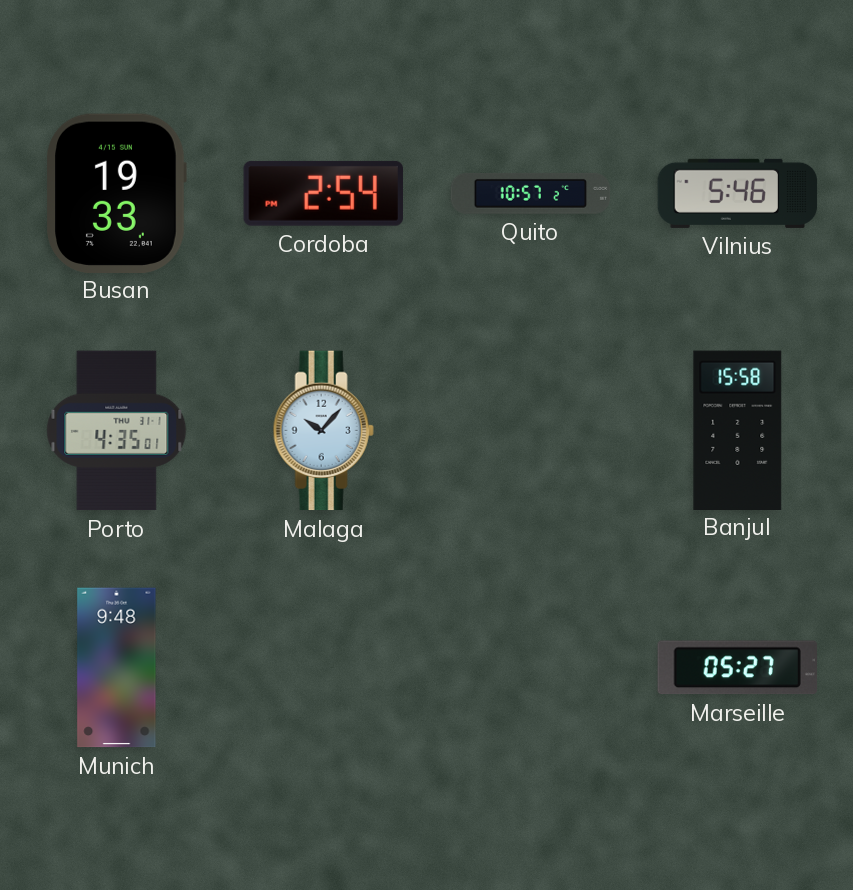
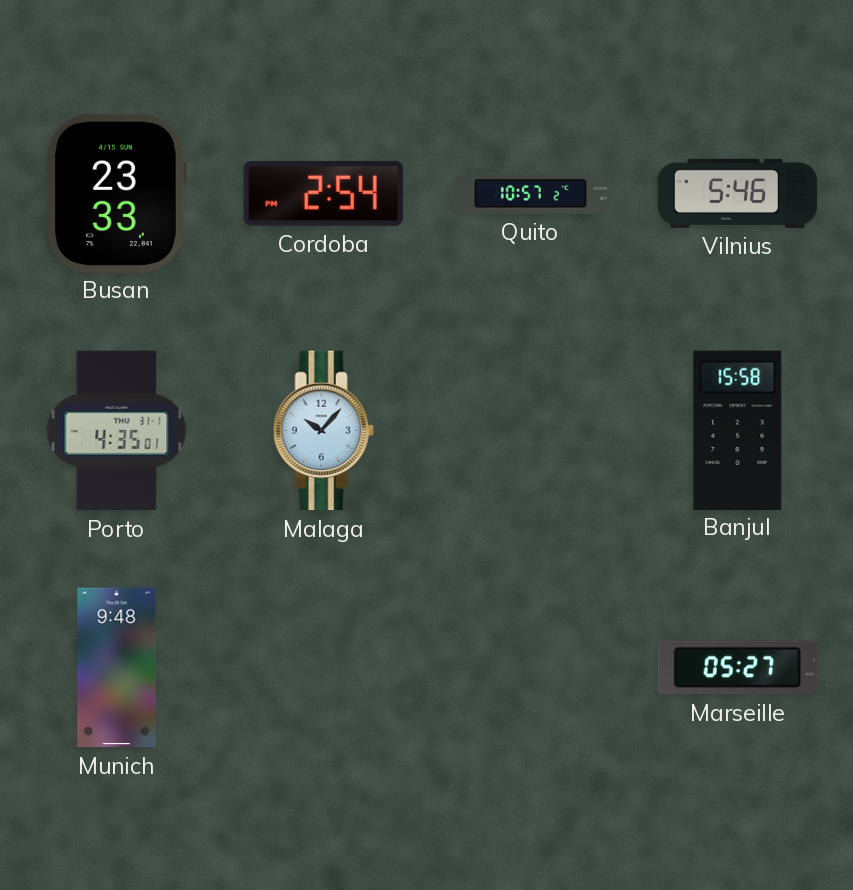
Busan: 19:33 -> 23:33
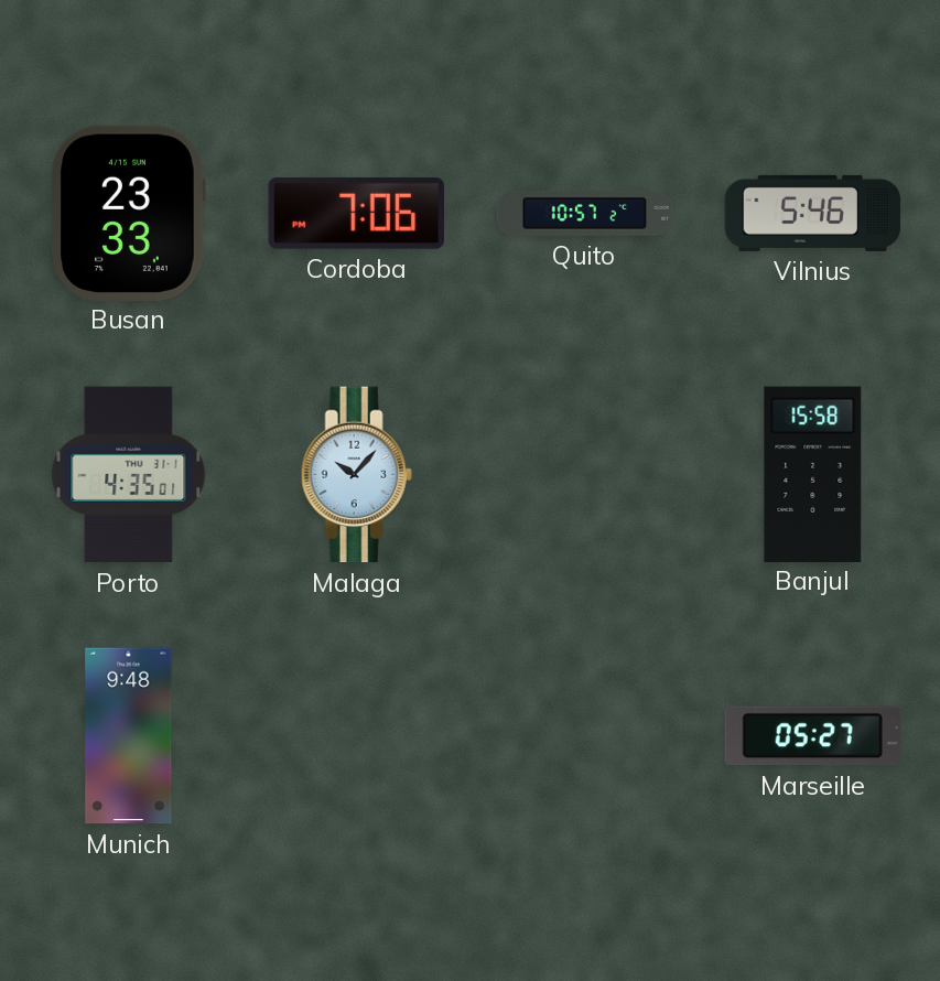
Cordoba: 2:54 -> 7:06
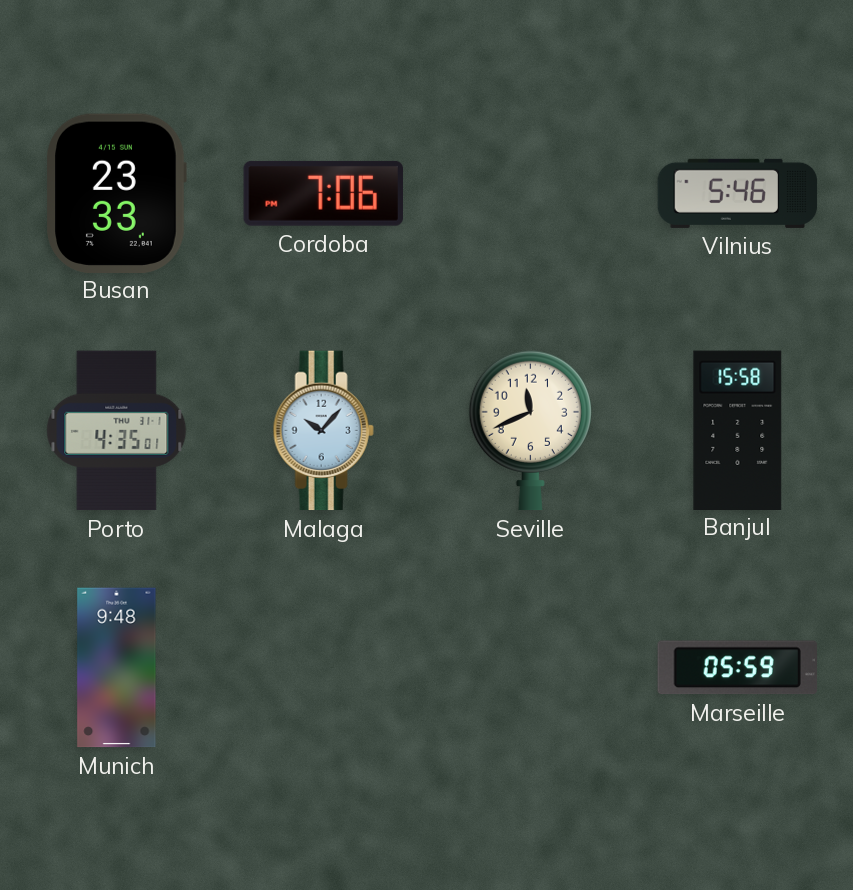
Quito: 10:57 -> none
Seville: none -> 11:41
Marseille: 05:27 -> 05:59
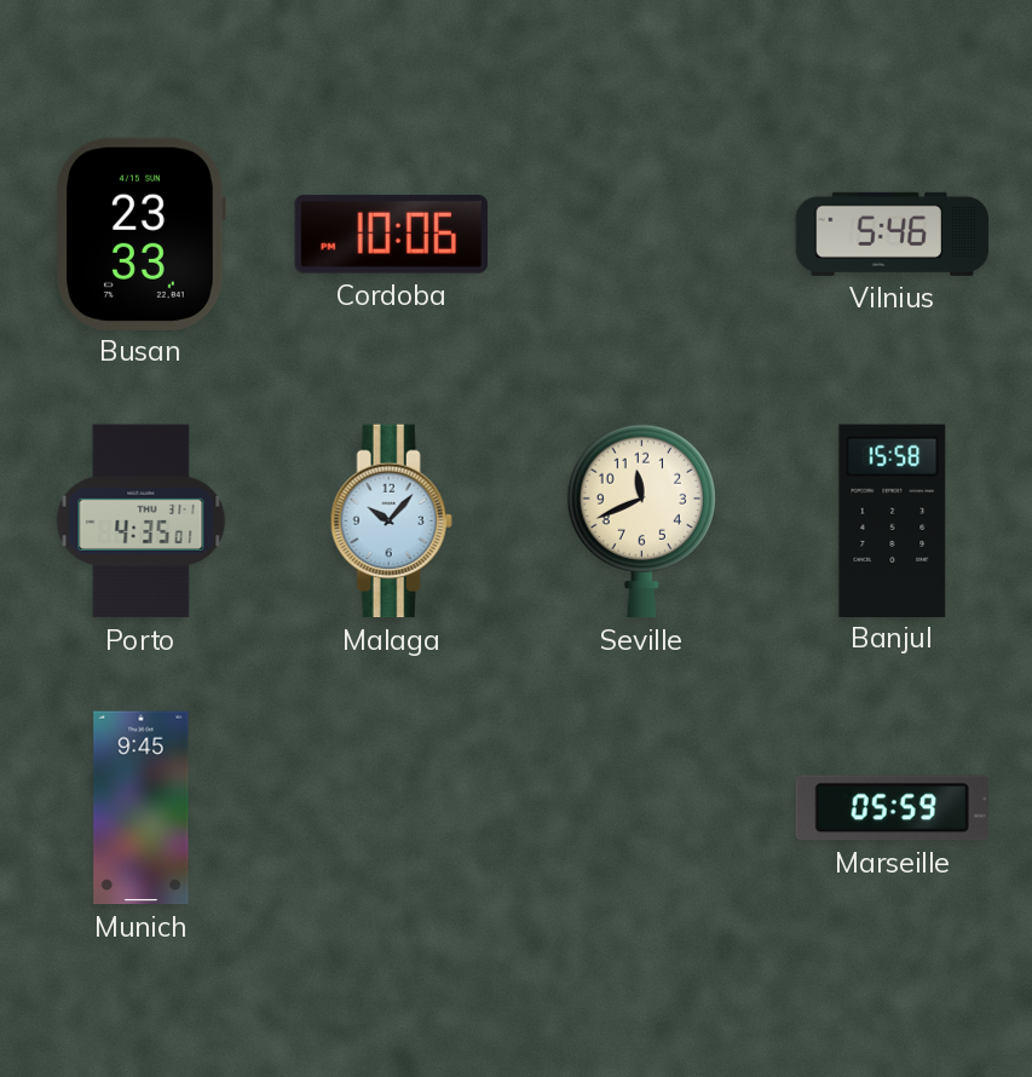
Cordoba: 7:06 -> 10:06
Munich: 9:48 -> 9:45
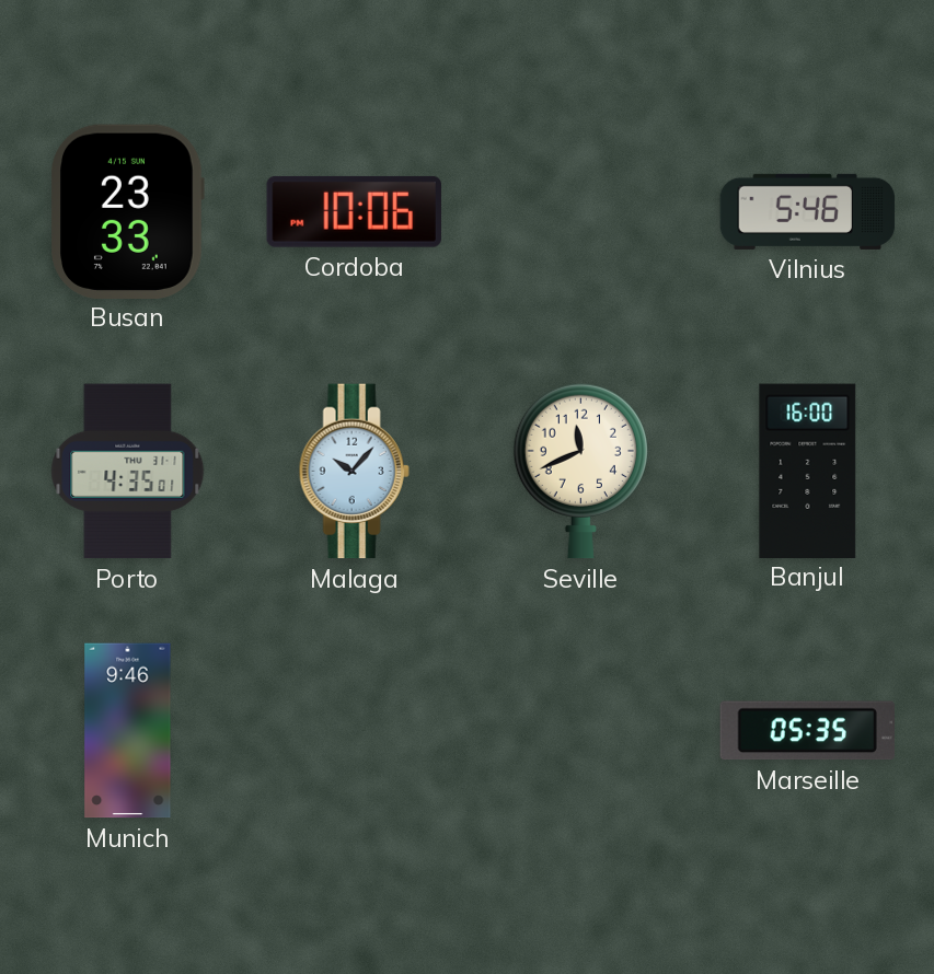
Banjul: 15:58 -> 16:00
Munich: 9:45 -> 9:46
Marseille: 05:59 -> 05:35
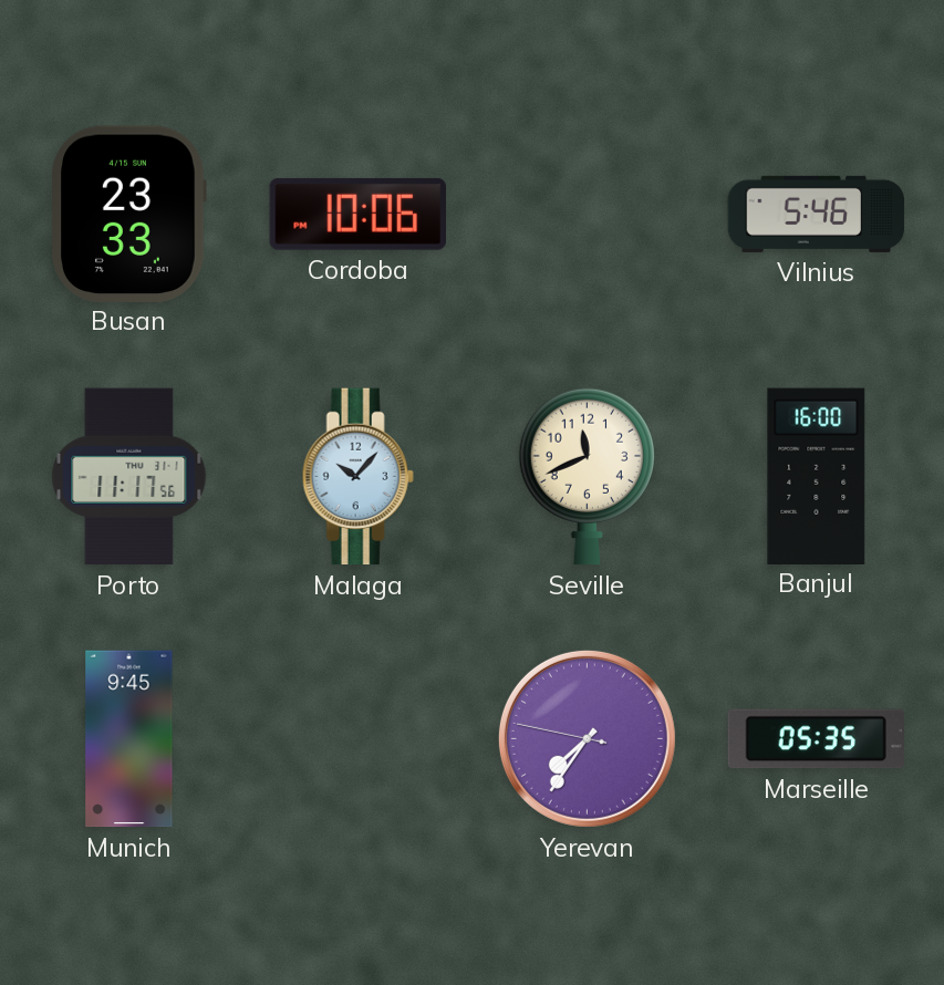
Porto: 4:35 -> 11:17
Munich: 9:46 -> 9:45
Yerevan: none -> 7:35
